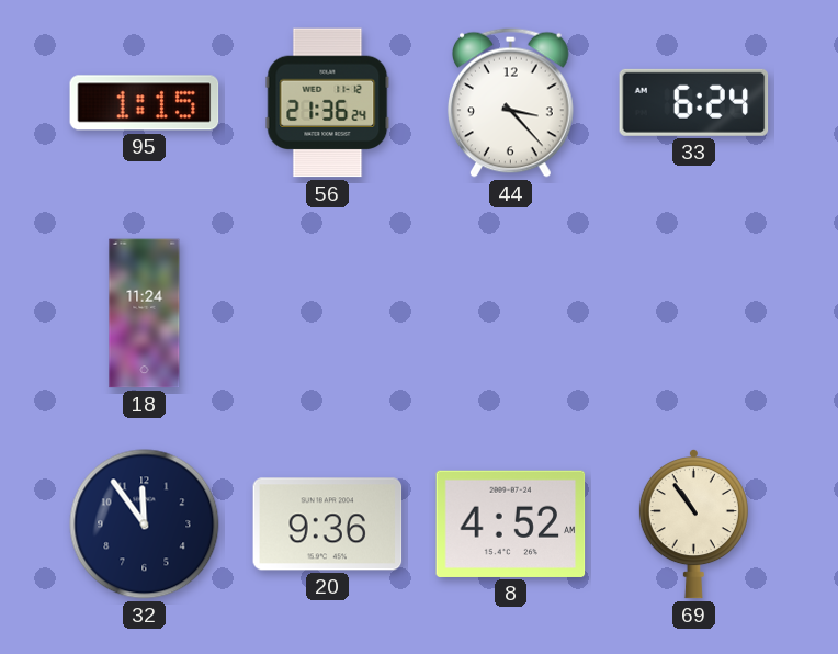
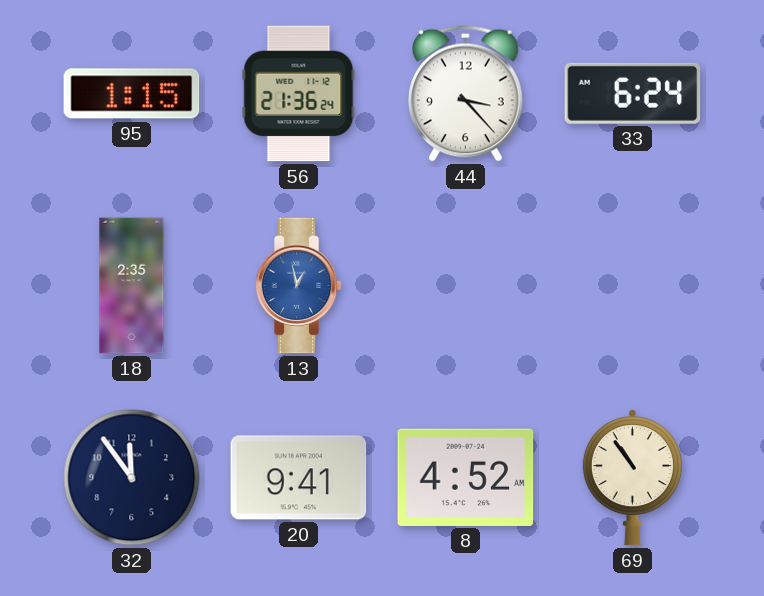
18: 11:24 -> 2:35
13: none -> 12:58
20: 9:36 -> 9:41
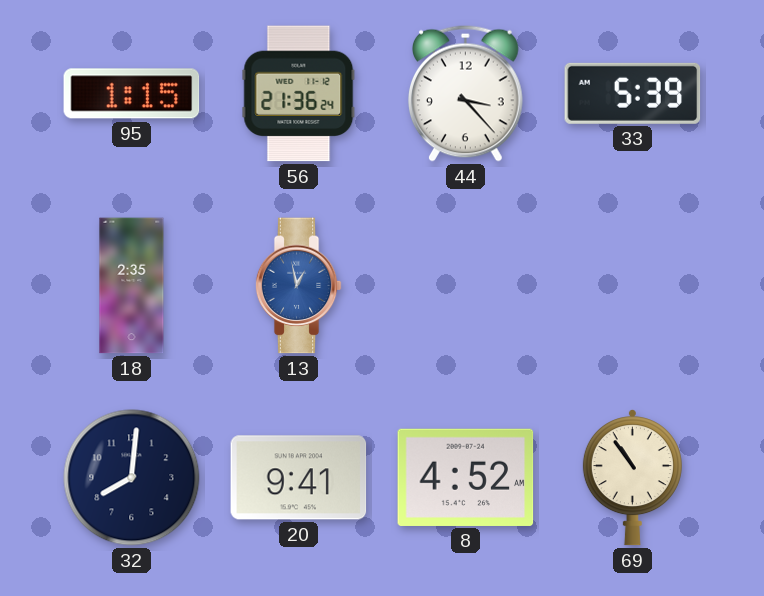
33: 6:24 -> 5:39
32: 11:54 -> 8:01
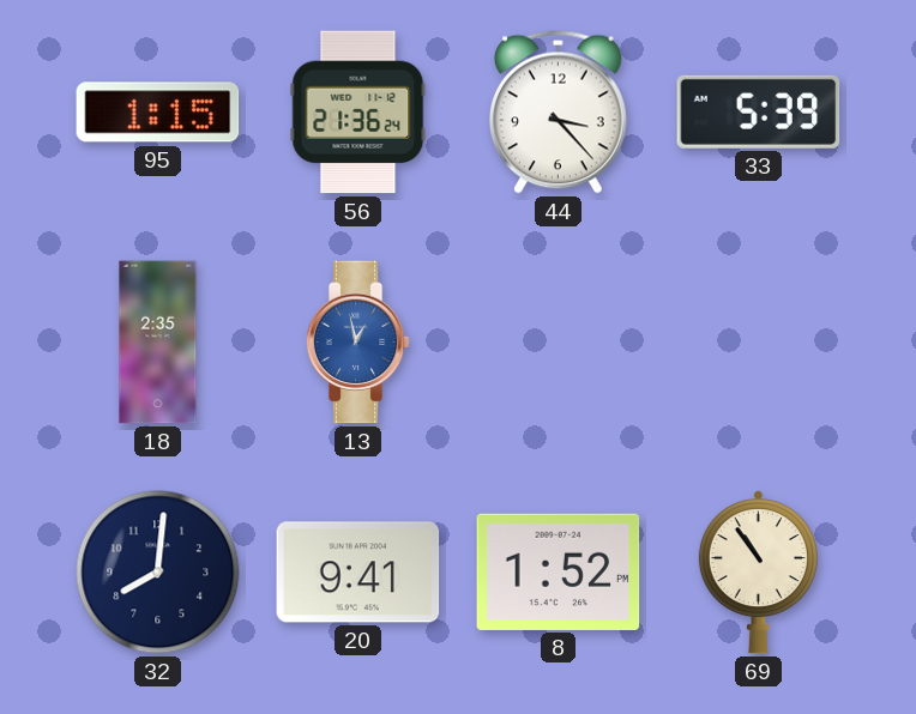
8: 4:52 -> 1:52
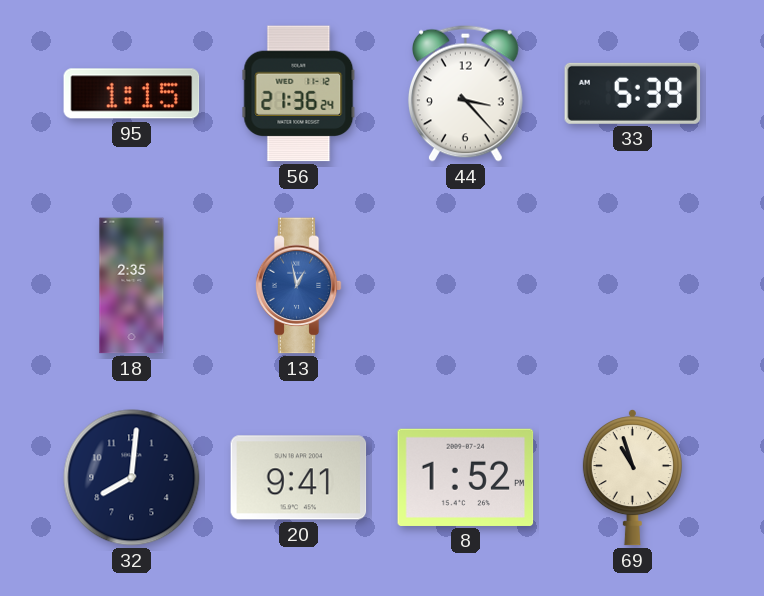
69: 10:54 -> 10:57
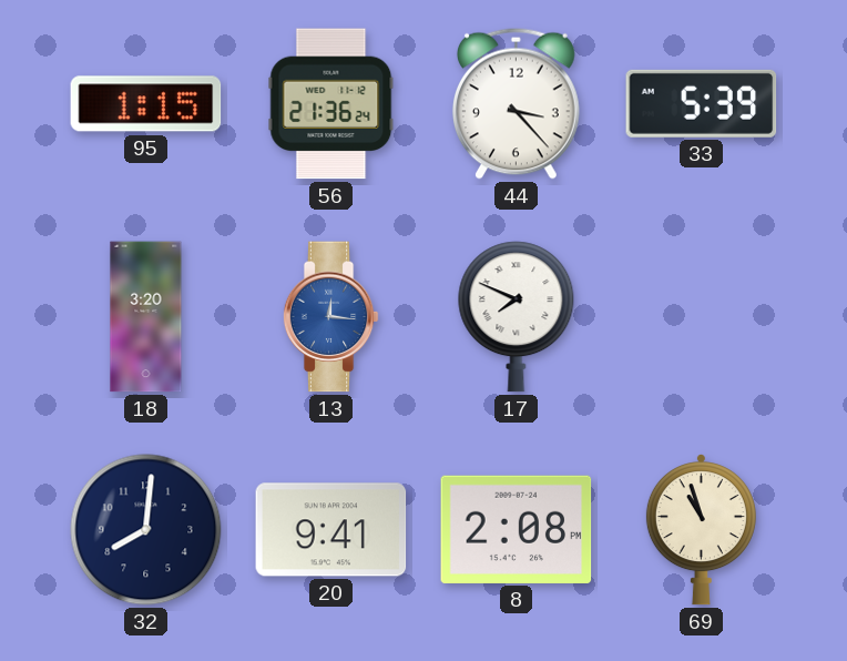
18: 2:35 -> 3:20
13: 12:58 -> 12:16
17: none -> 7:49
8: 1:52 -> 2:08
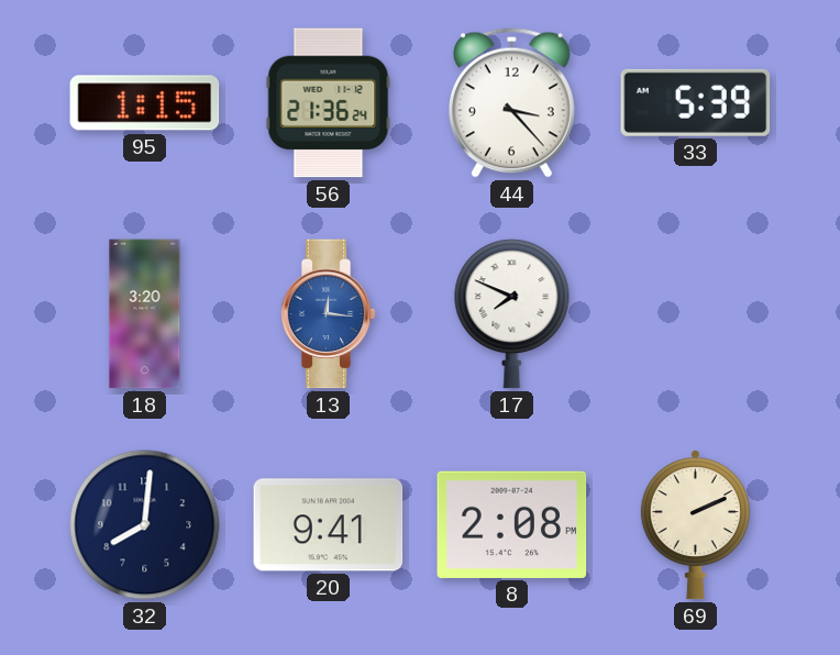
69: 10:57 -> 2:11
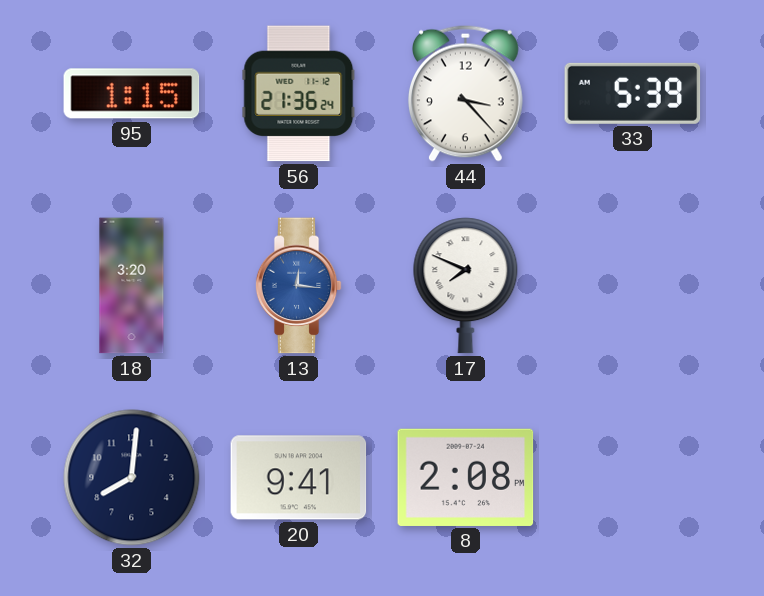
69: 2:11 -> none
